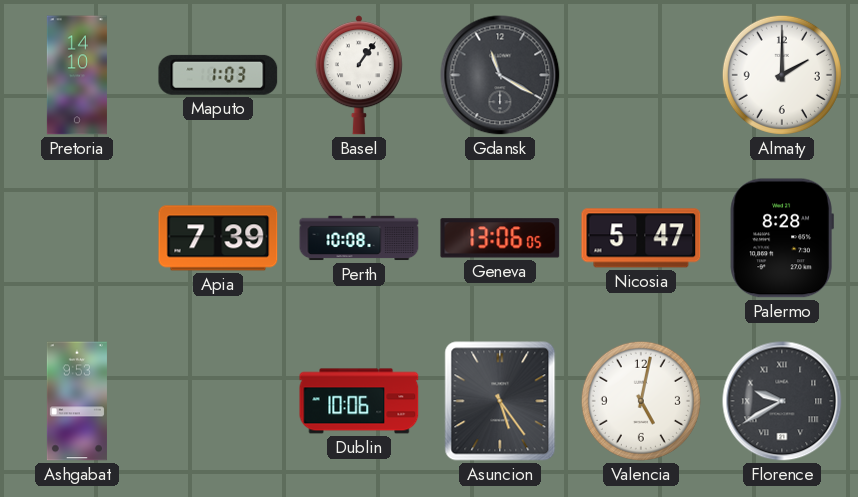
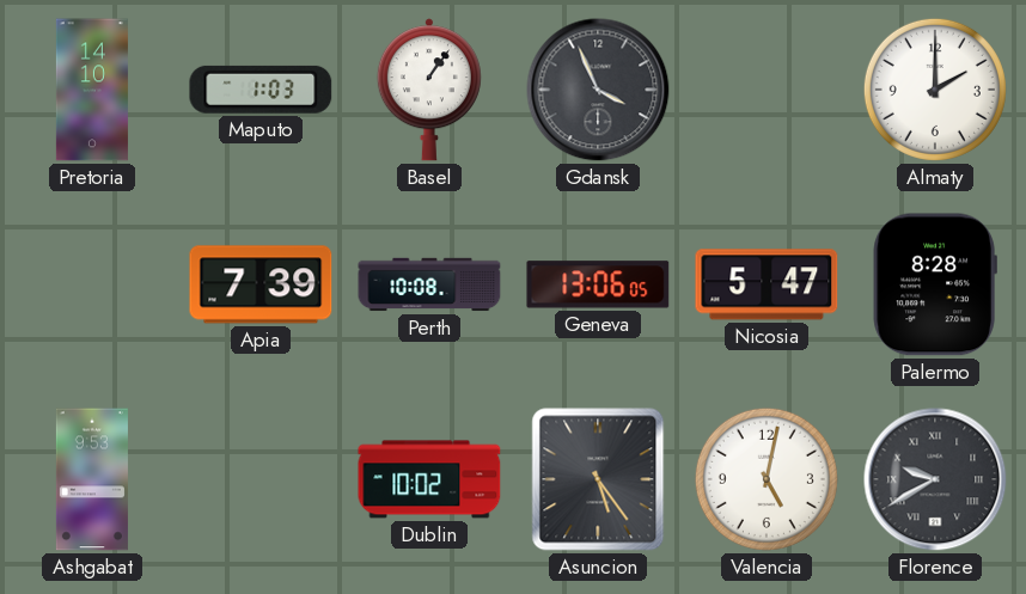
Gdansk: 11:20 -> 3:56
Dublin: 10:06 -> 10:02
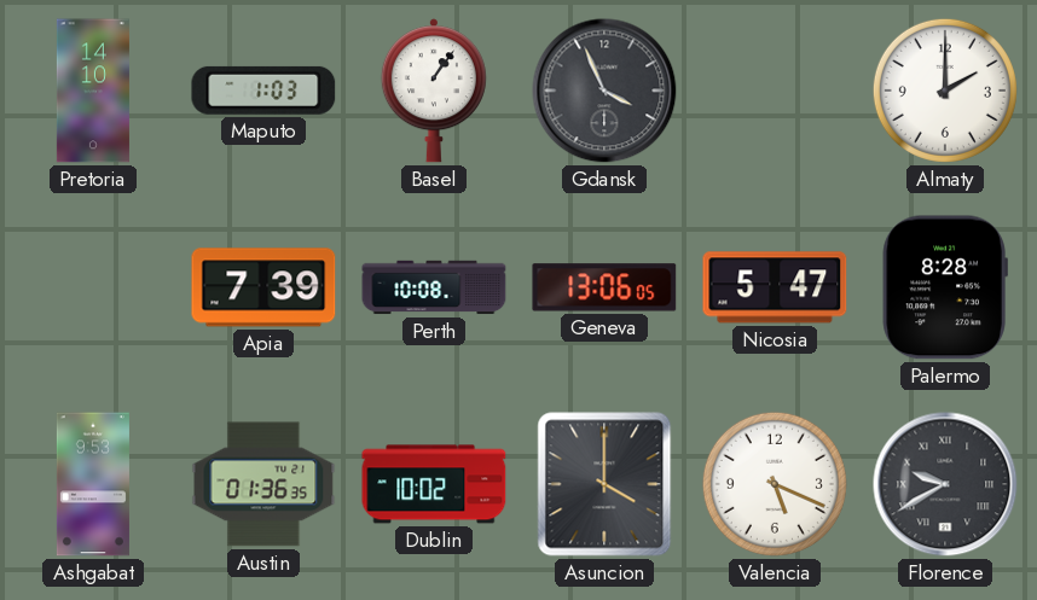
Austin: none -> 01:36
Asuncion: 5:24 -> 4:00
Valencia: 5:02 -> 5:19
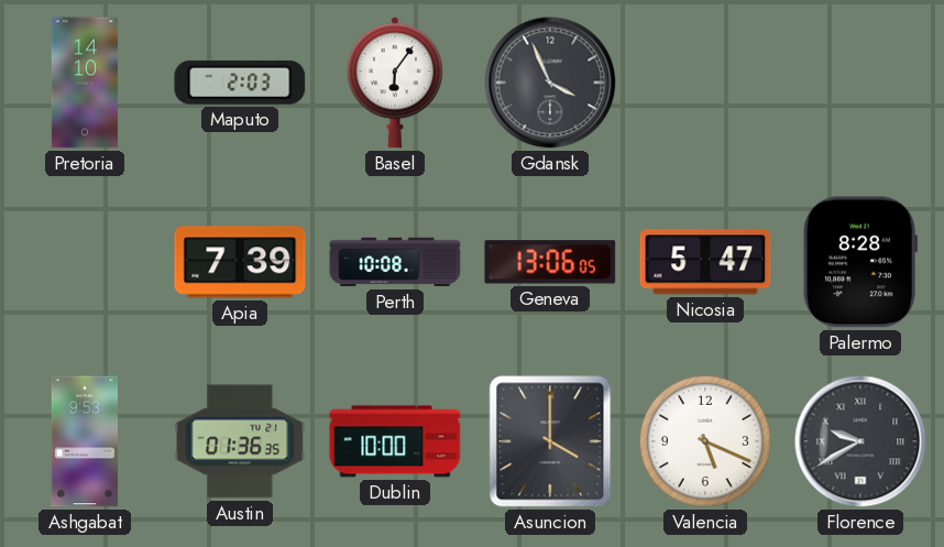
Maputo: 1:03 -> 2:03
Basel: 1:06 -> 6:06
Almaty: 2:00 -> none
Dublin: 10:02 -> 10:00
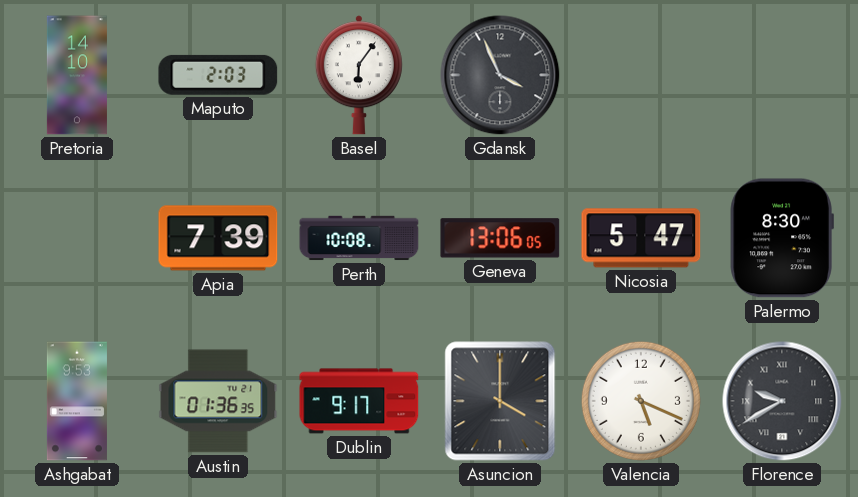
Palermo: 8:28 -> 8:30
Dublin: 10:00 -> 9:17
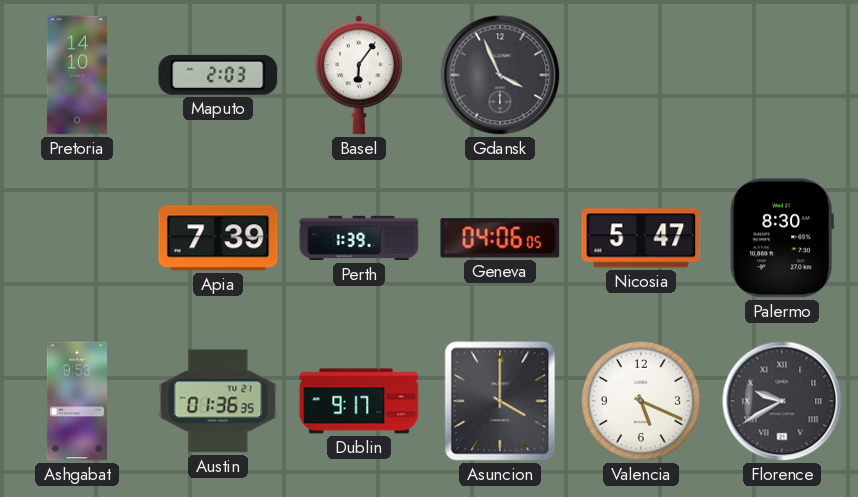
Perth: 10:08 -> 1:39
Geneva: 13:06 -> 04:06
